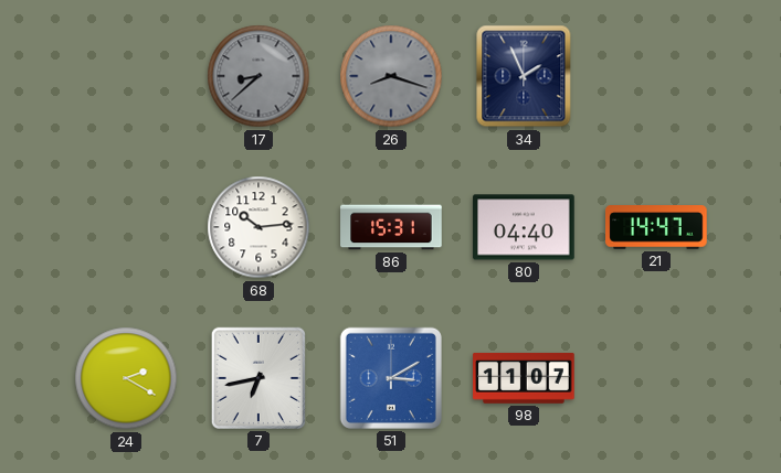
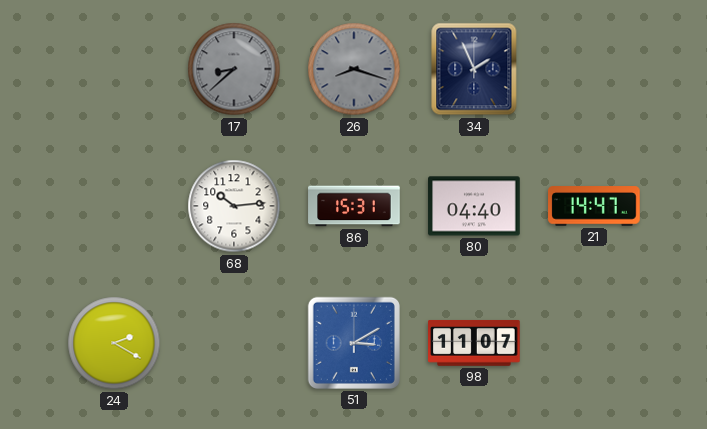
7: 6:43 -> none
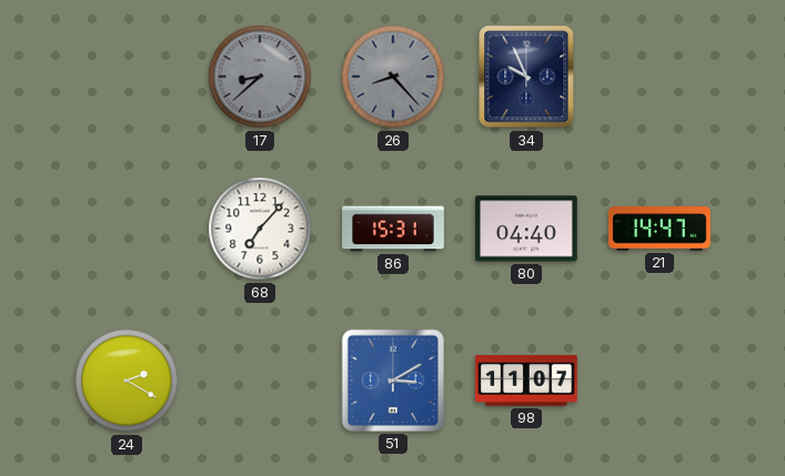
26: 8:18 -> 8:23
34: 1:56 -> 9:56
68: 10:14 -> 7:07
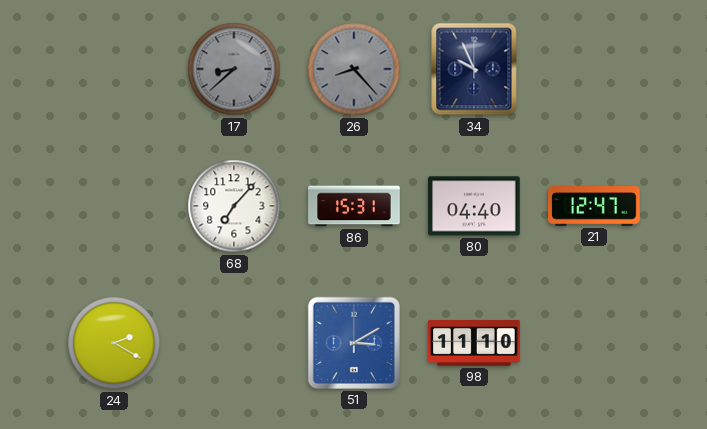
21: 14:47 -> 12:47
98: 11:07 -> 11:10
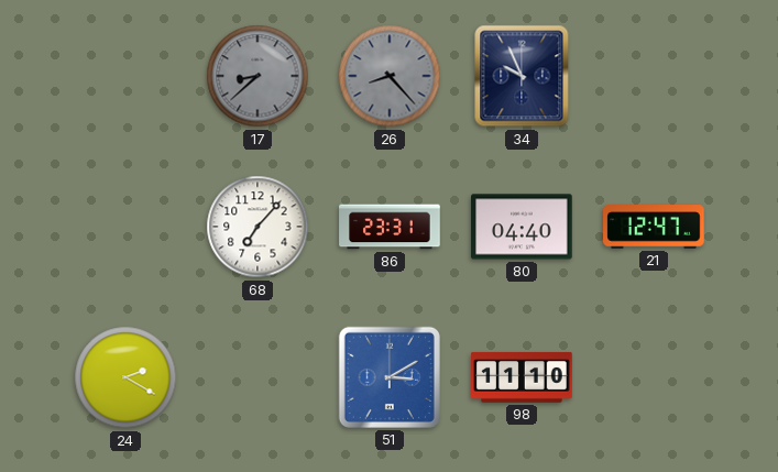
86: 15:31 -> 23:31
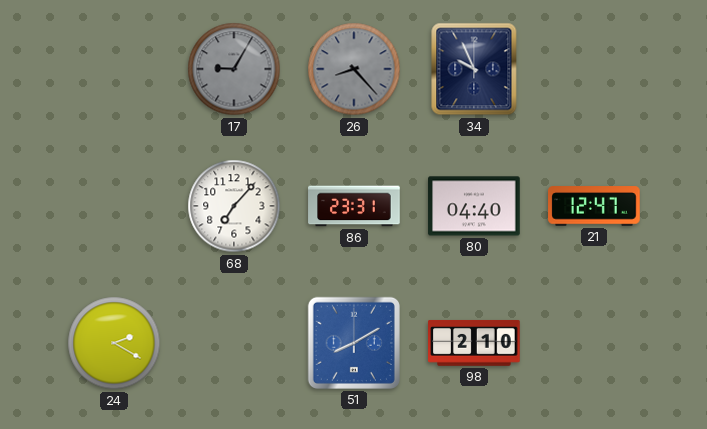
17: 8:38 -> 9:05
51: 3:10 -> 8:10
98: 11:10 -> 2:10
